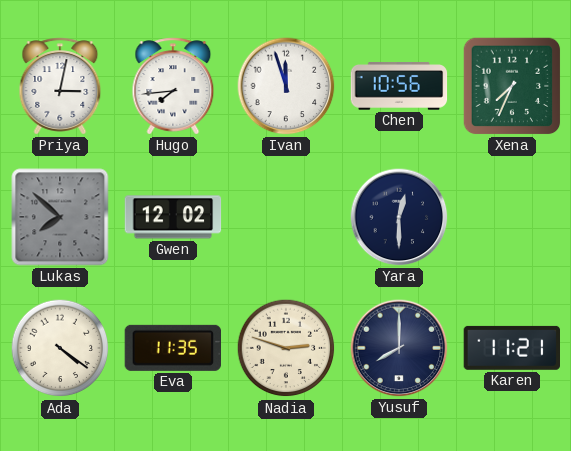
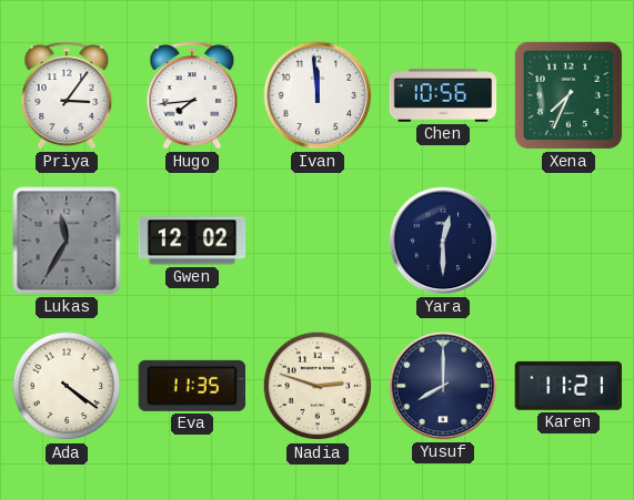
Priya: 3:02 -> 3:06
Ivan: 11:57 -> 11:59
Lukas: 7:52 -> 11:35
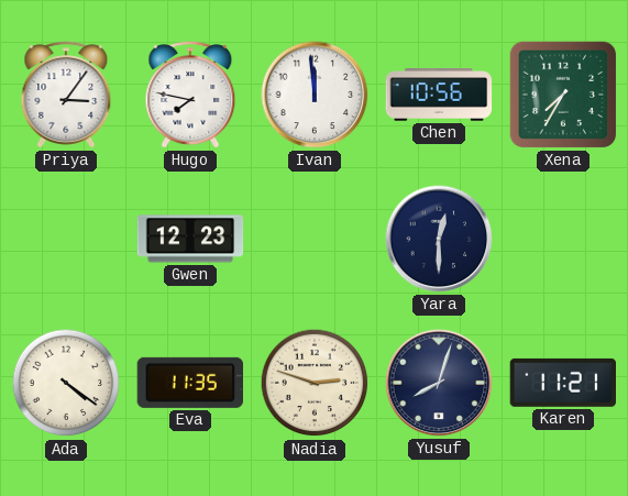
Hugo: 7:44 -> 7:47
Xena: 7:34 -> 7:35
Lukas: 11:35 -> none
Gwen: 12:02 -> 12:23
Yusuf: 8:00 -> 8:03
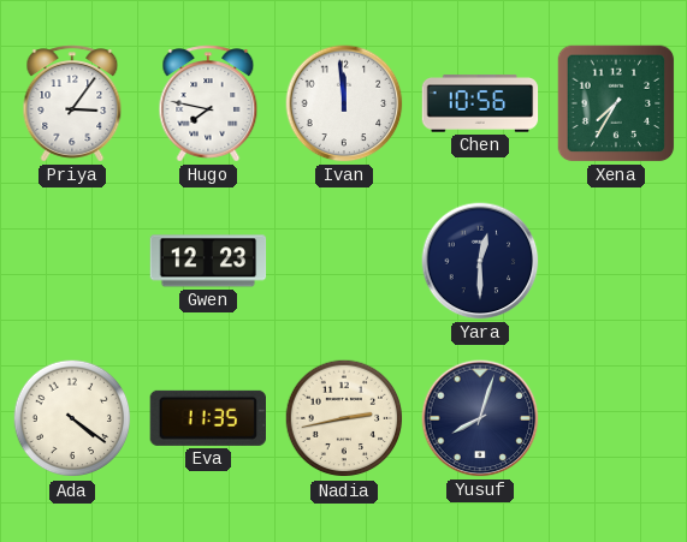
Nadia: 2:48 -> 2:43
Karen: 11:21 -> none
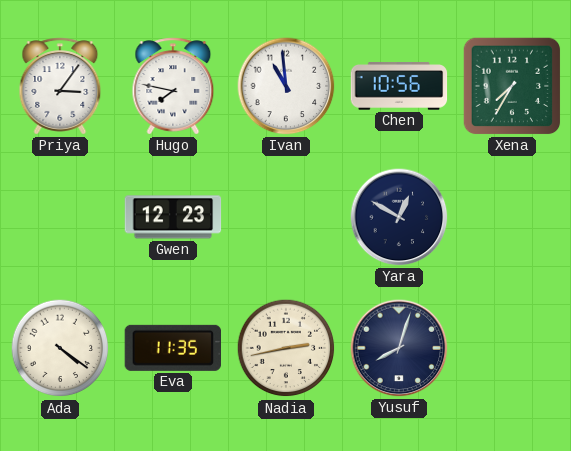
Ivan: 11:59 -> 10:59
Yara: 12:30 -> 12:50
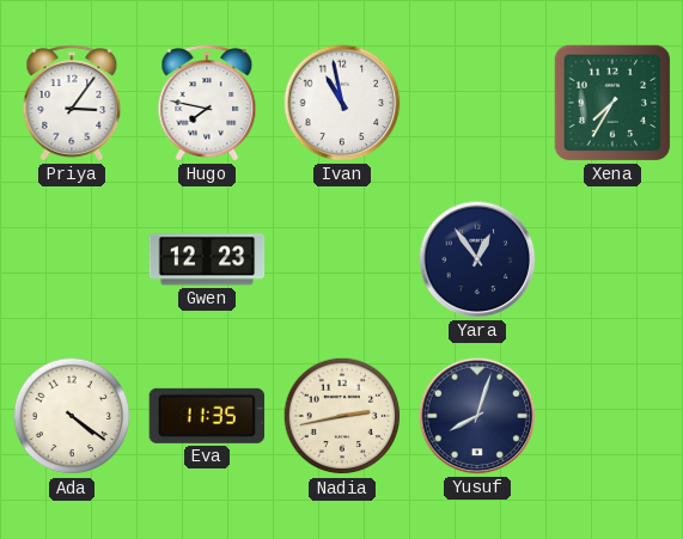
Ivan: 10:59 -> 10:58
Chen: 10:56 -> none
Yara: 12:50 -> 12:54
